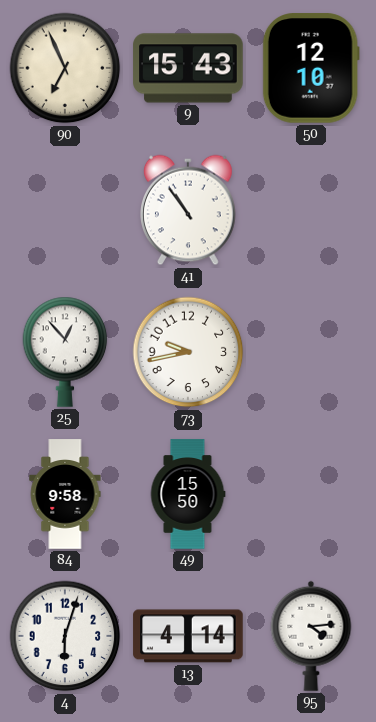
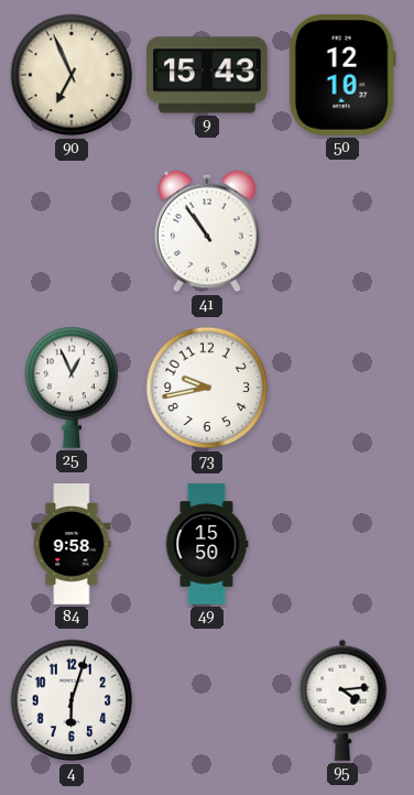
25: 12:53 -> 12:56
13: 4:14 -> none
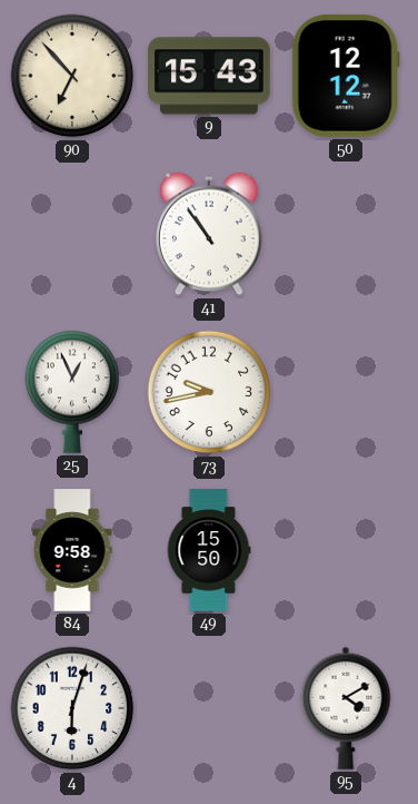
90: 6:56 -> 6:53
50: 12:10 -> 12:12
95: 4:14 -> 4:10
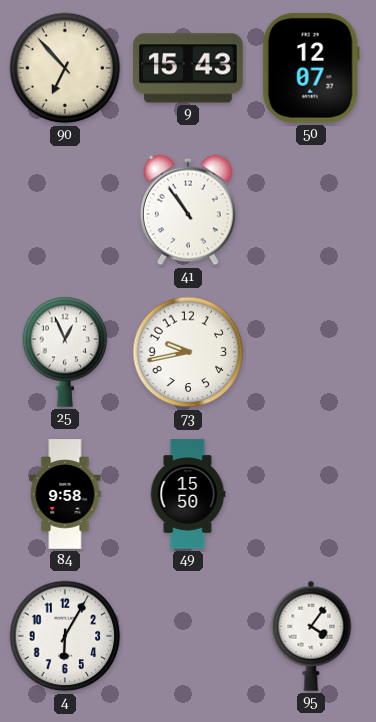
50: 12:12 -> 12:07
4: 6:03 -> 6:05
95: 4:10 -> 4:06
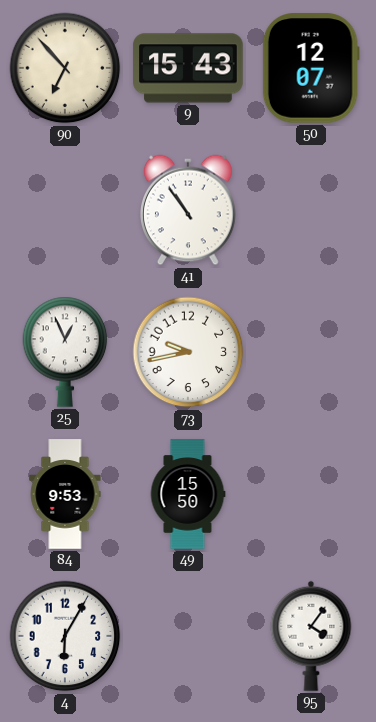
84: 9:58 -> 9:53
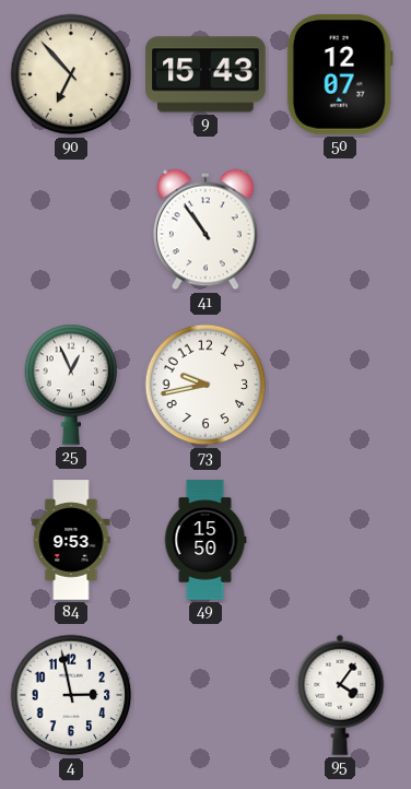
4: 6:05 -> 2:58
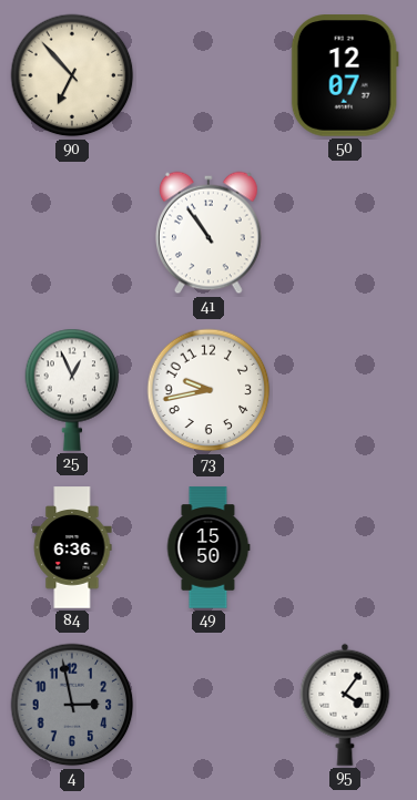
9: 15:43 -> none
84: 9:53 -> 6:36
4 dial: white -> grey
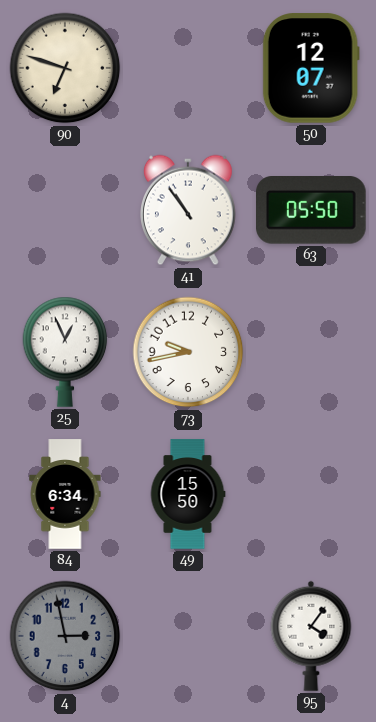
90: 6:53 -> 6:48
63: none -> 05:50
84: 6:36 -> 6:34
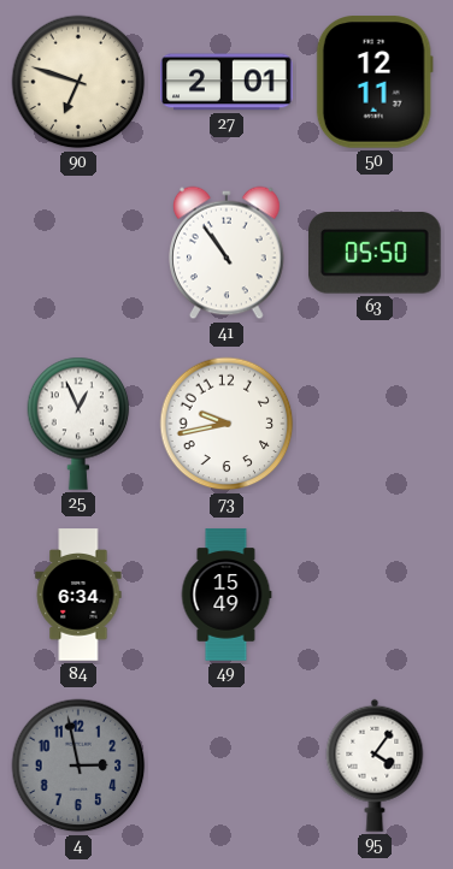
27: none -> 2:01
50: 12:07 -> 12:11
49: 15:50 -> 15:49
